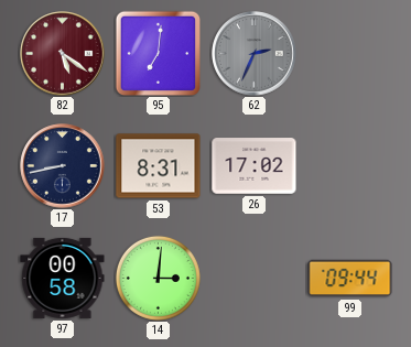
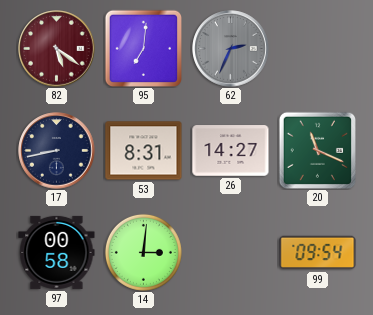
26: 17:02 -> 14:27
20: none -> 11:19
99: 09:44 -> 09:54
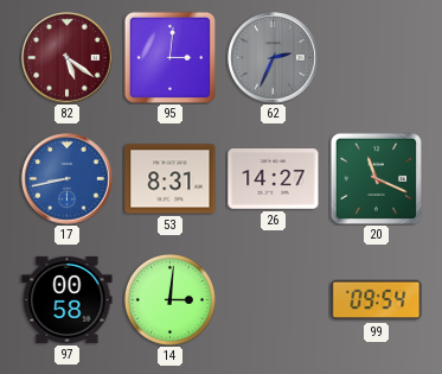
95: 7:01 -> 3:01
17 dial: navy -> blue
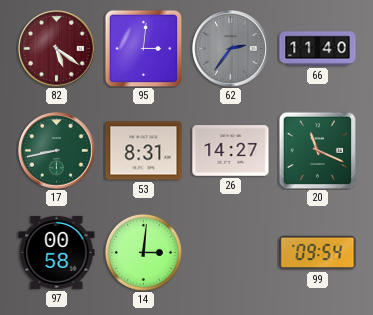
62: 2:34 -> 2:36
66: none -> 11:40
17 dial: blue -> green
